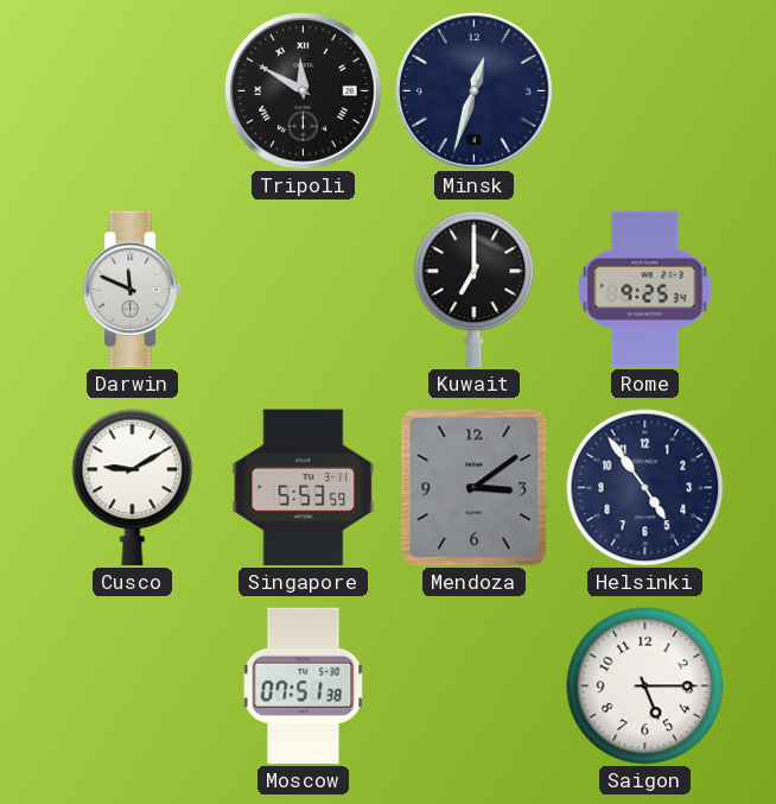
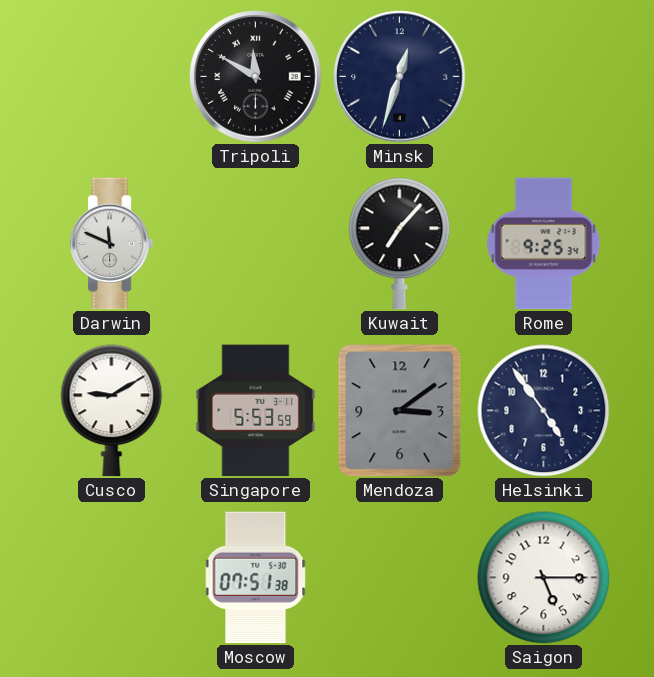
Kuwait: 7:00 -> 7:07
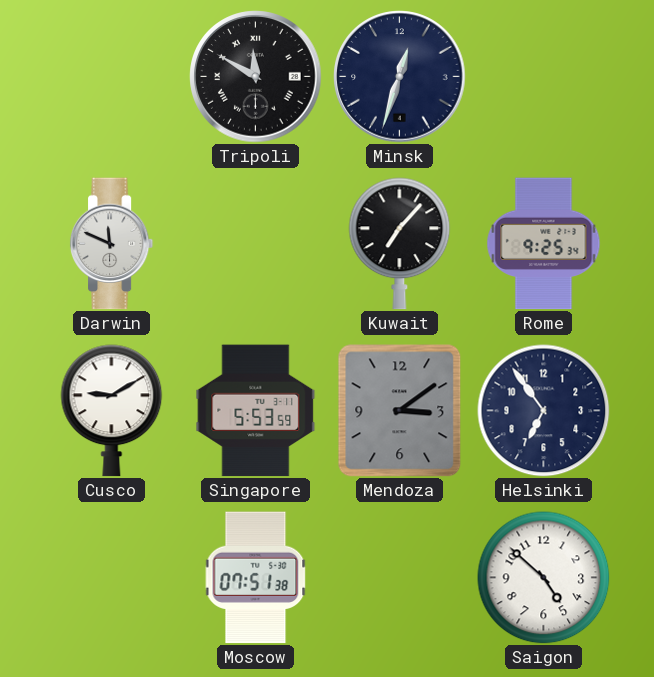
Helsinki: 4:54 -> 6:54
Saigon: 5:15 -> 4:52
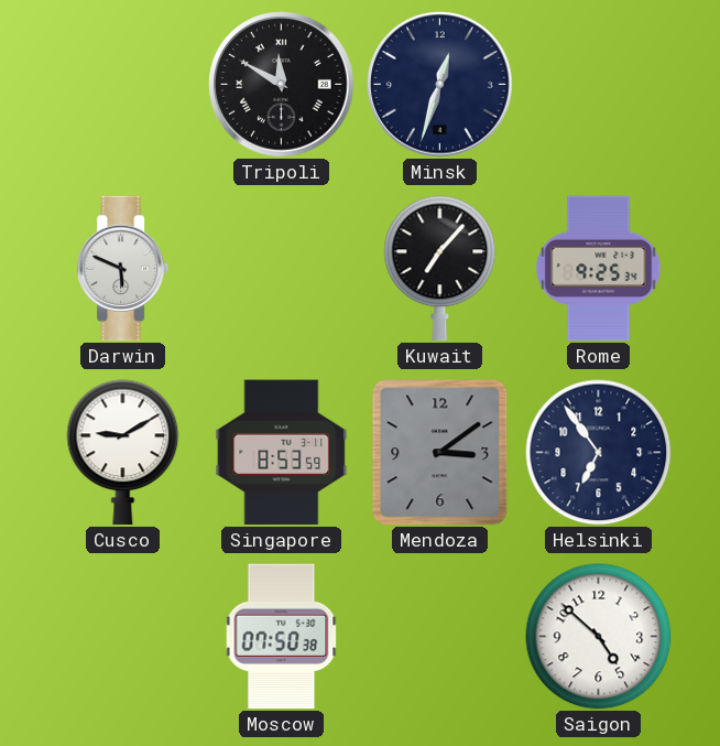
Darwin: 11:49 -> 5:49
Singapore: 5:53 -> 8:53
Moscow: 07:51 -> 07:50
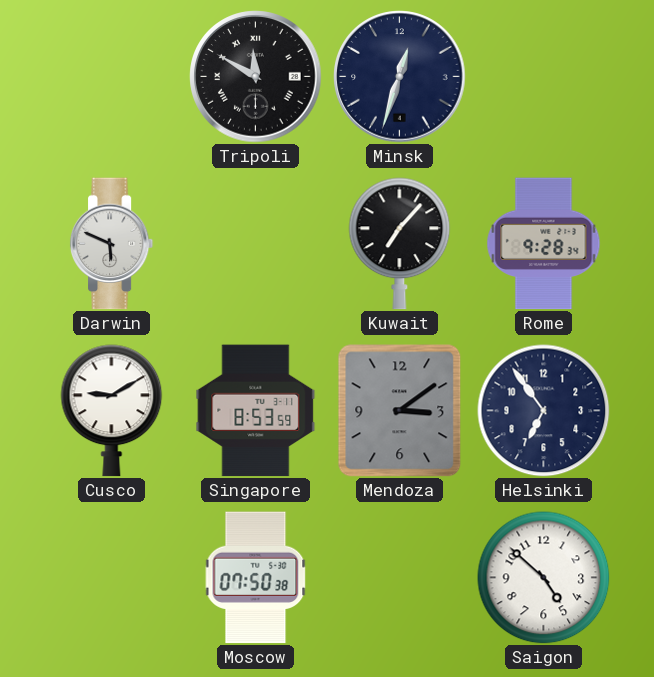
Rome: 9:25 -> 9:28
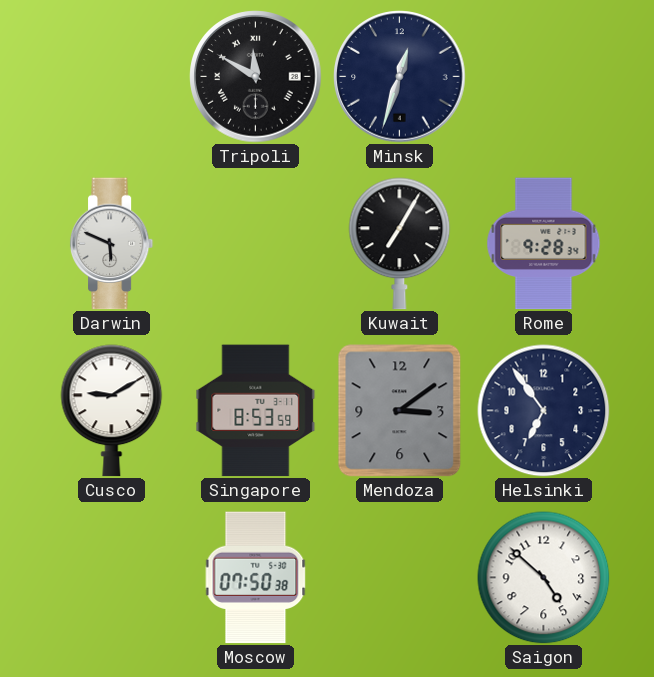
Kuwait: 7:07 -> 7:05
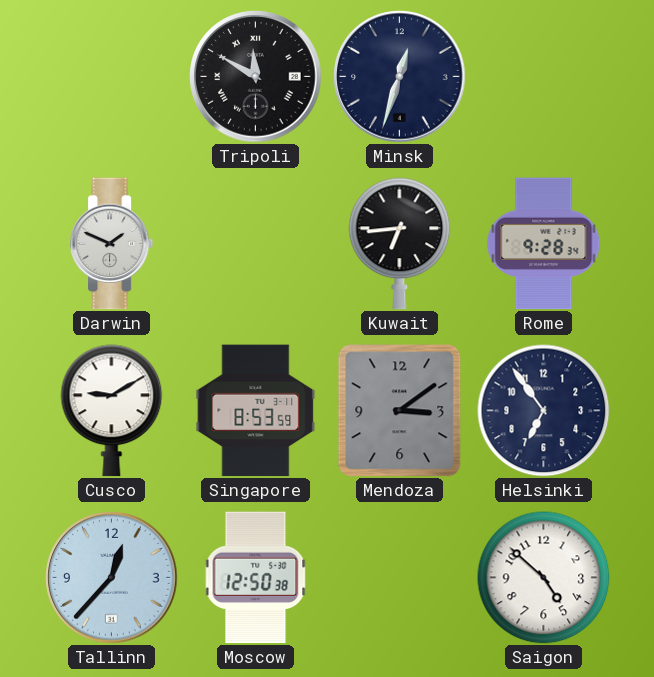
Darwin: 5:49 -> 1:49
Kuwait: 7:05 -> 6:44
Tallinn: none -> 12:37
Moscow: 07:50 -> 12:50
